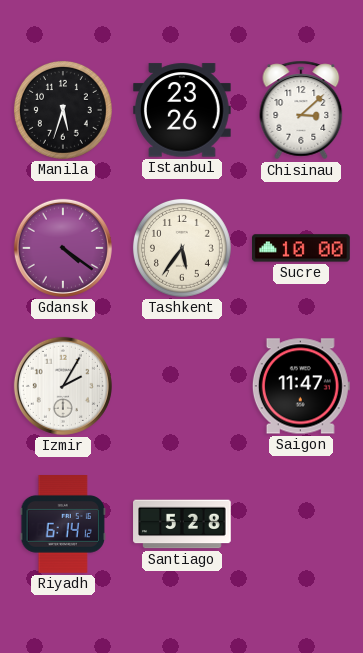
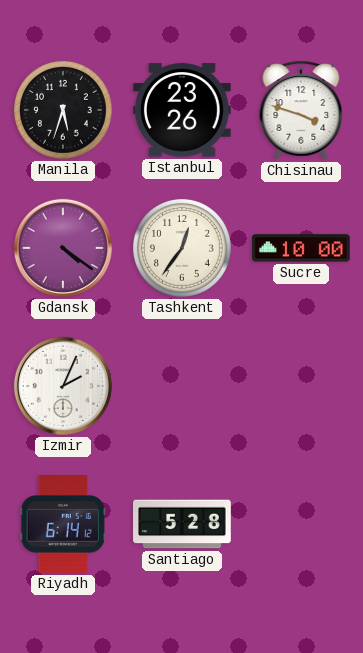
Chisinau: 3:08 -> 3:48
Tashkent: 5:36 -> 12:36
Izmir: 2:05 -> 2:04
Saigon: 11:47 -> none
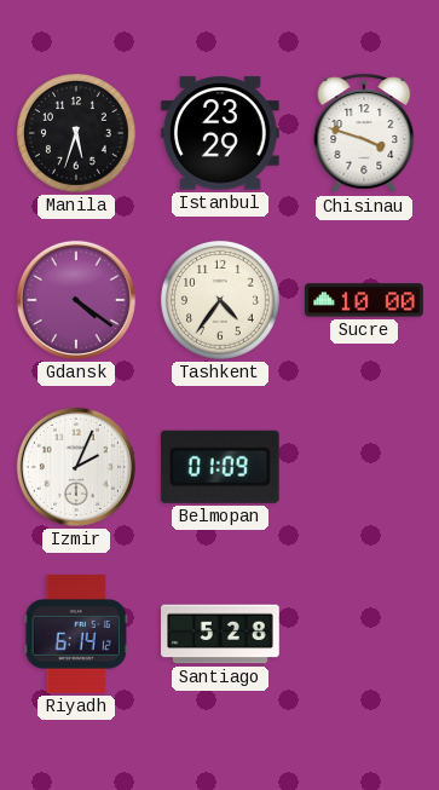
Istanbul: 23:26 -> 23:29
Tashkent: 12:36 -> 4:36
Belmopan: none -> 01:09
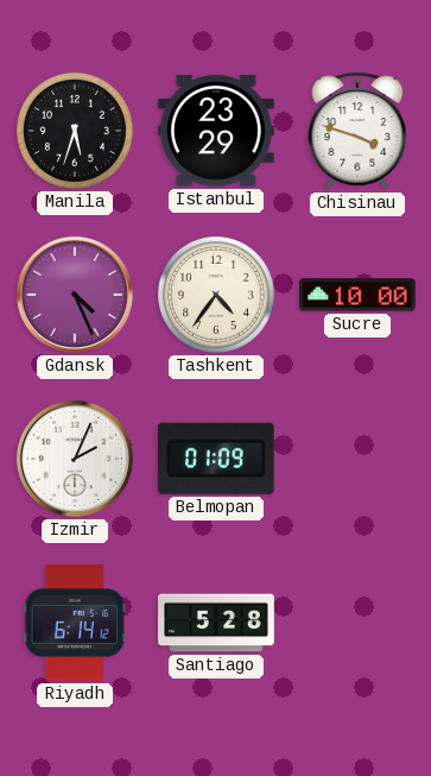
Gdansk: 4:21 -> 4:26
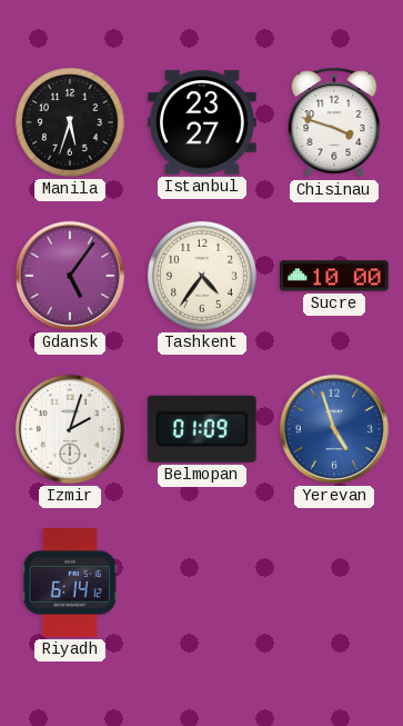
Istanbul: 23:29 -> 23:27
Gdansk: 4:26 -> 5:06
Izmir: 2:04 -> 2:03
Yerevan: none -> 4:57
Santiago: 5:28 -> none
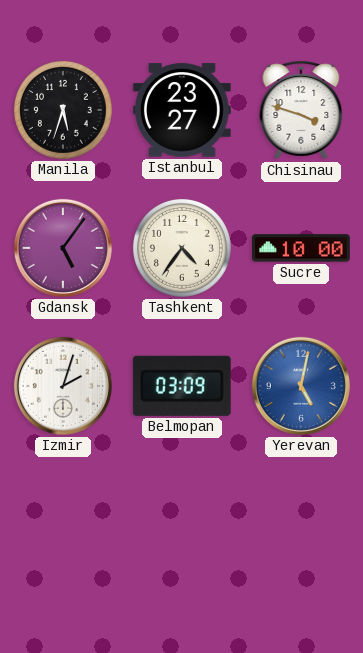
Belmopan: 01:09 -> 03:09
Yerevan: 4:57 -> 5:02
Riyadh: 6:14 -> none
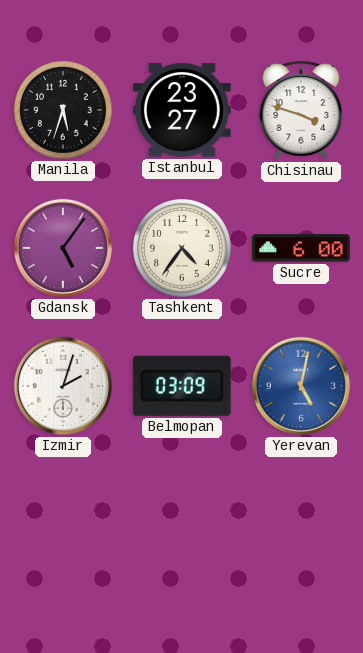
Sucre: 10:00 -> 6:00
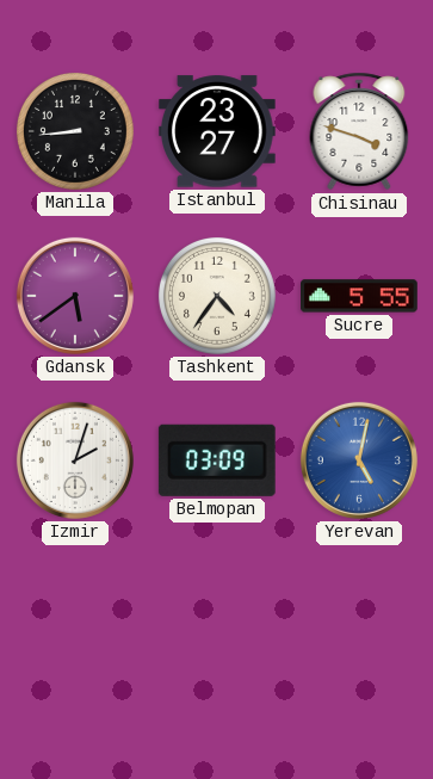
Manila: 5:33 -> 8:44
Gdansk: 5:06 -> 5:39
Sucre: 6:00 -> 5:55
